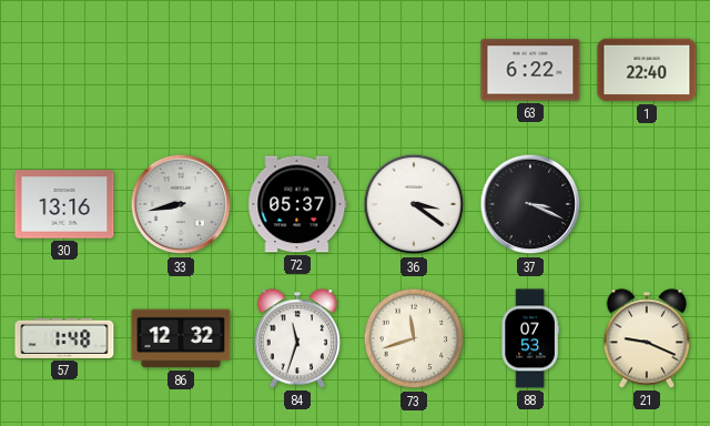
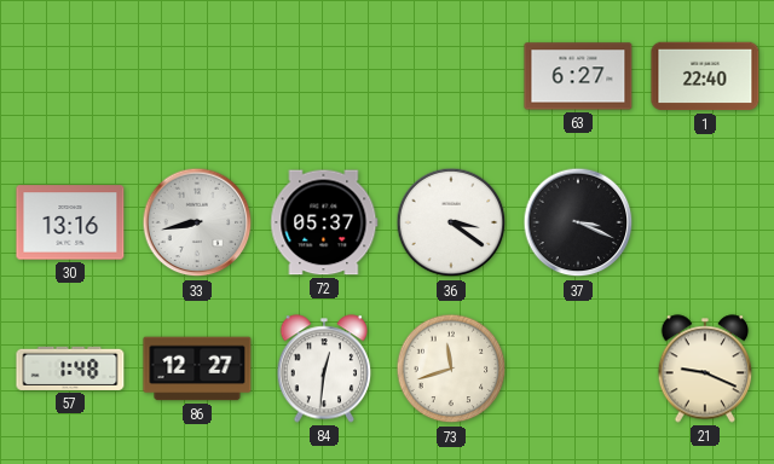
63: 6:22 -> 6:27
86: 12:32 -> 12:27
84: 11:33 -> 12:31
88: 07:53 -> none
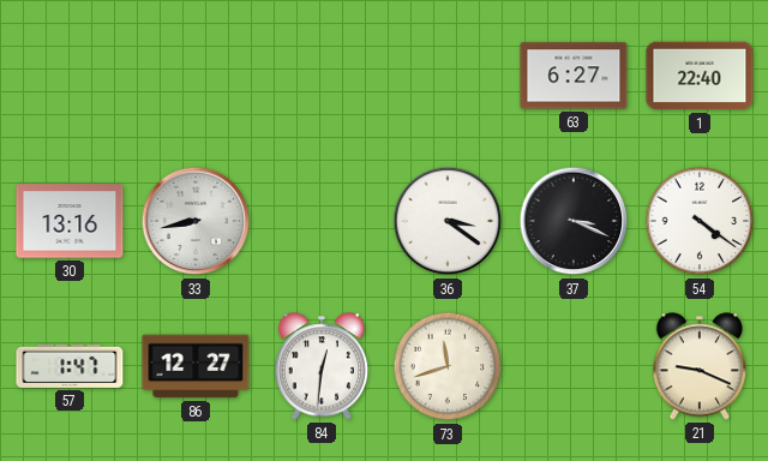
72: 05:37 -> none
54: none -> 4:21
57: 1:48 -> 1:47
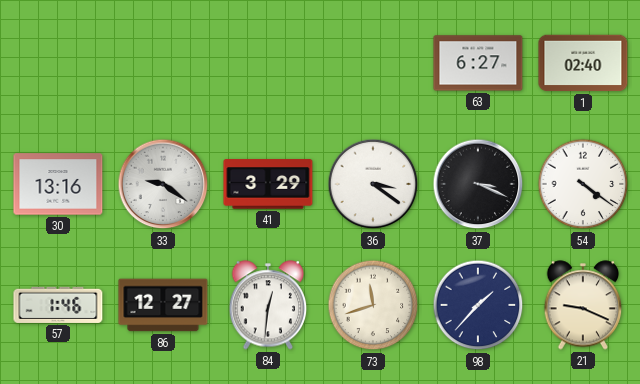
1: 22:40 -> 02:40
33: 8:43 -> 9:21
41: none -> 3:29
57: 1:47 -> 1:46
98: none -> 1:37
